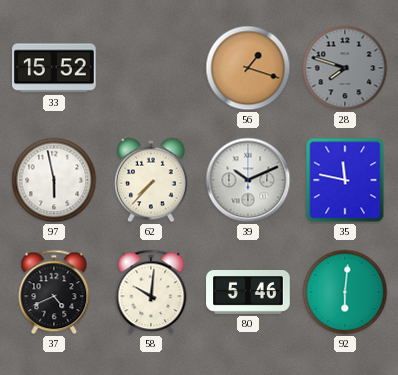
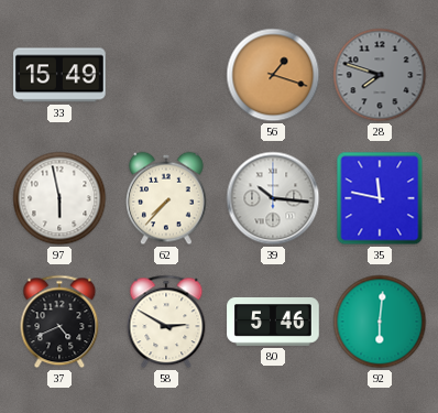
33: 15:52 -> 15:49
39: 10:11 -> 10:16
58: 10:01 -> 2:50
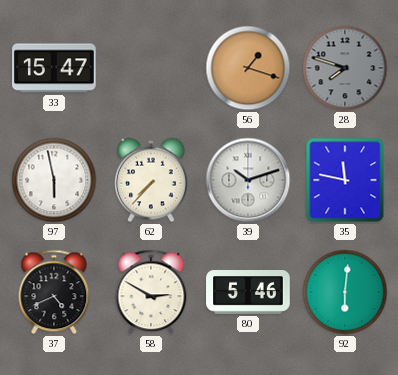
33: 15:49 -> 15:47
39: 10:16 -> 10:12
